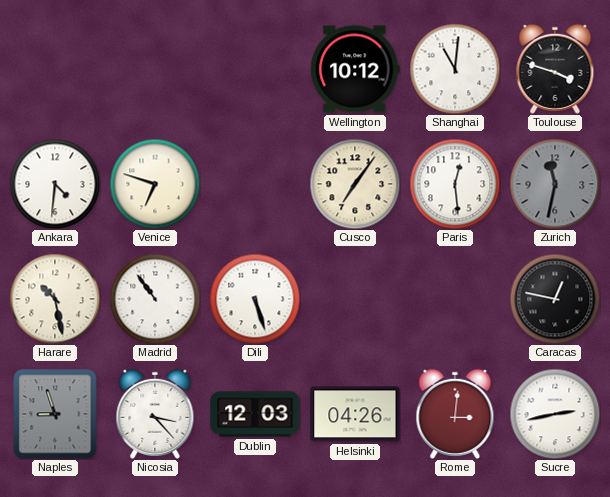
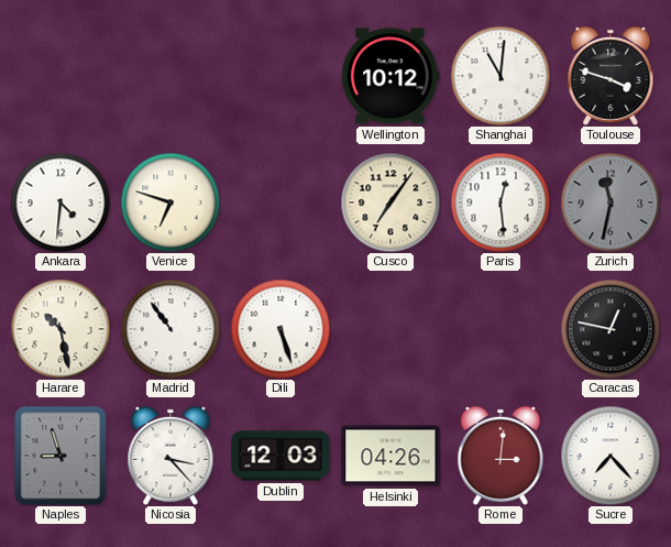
Sucre: 2:43 -> 7:23
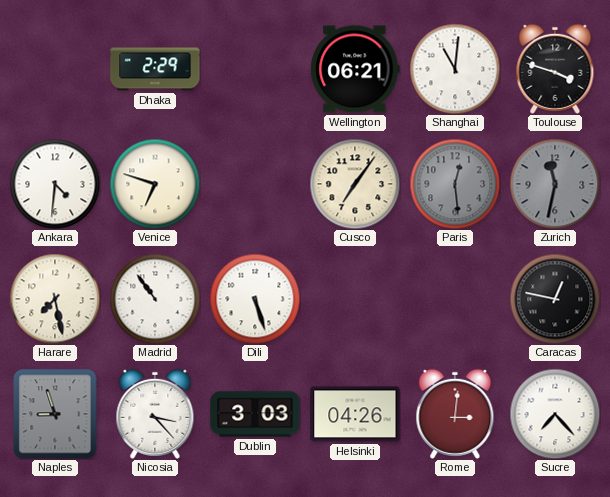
Dhaka: none -> 2:29
Wellington: 10:12 -> 06:21
Paris dial: white -> grey
Harare: 10:28 -> 7:28
Dublin: 12:03 -> 3:03
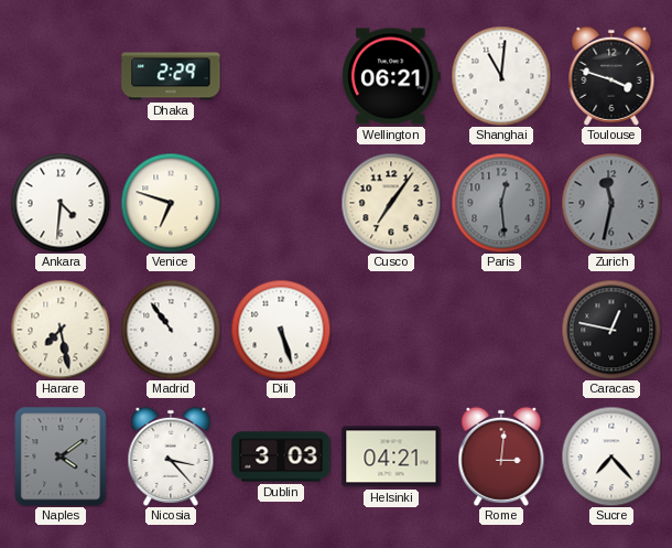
Naples: 8:57 -> 4:09
Helsinki: 04:26 -> 04:21
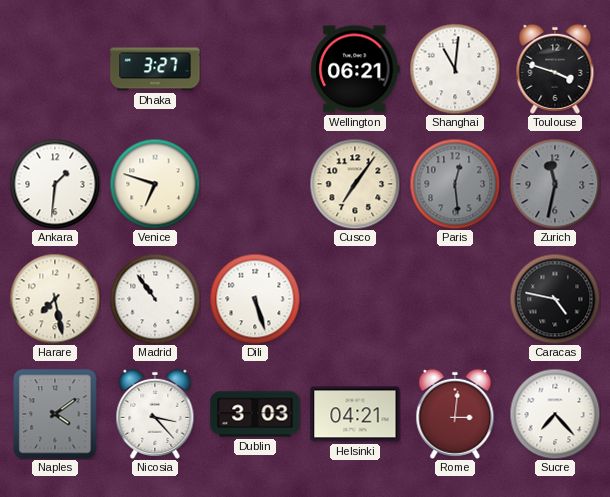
Dhaka: 2:29 -> 3:27
Ankara: 4:31 -> 1:31
Caracas: 12:47 -> 4:47
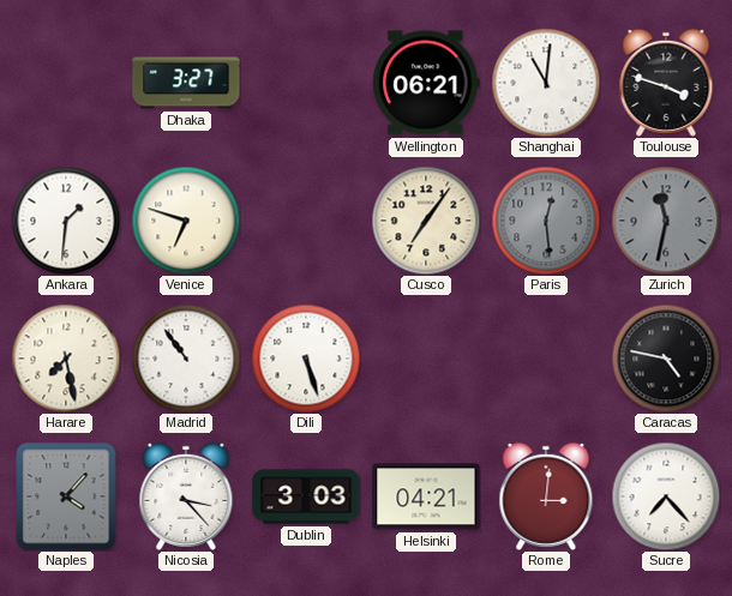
Naples: 4:09 -> 4:07
